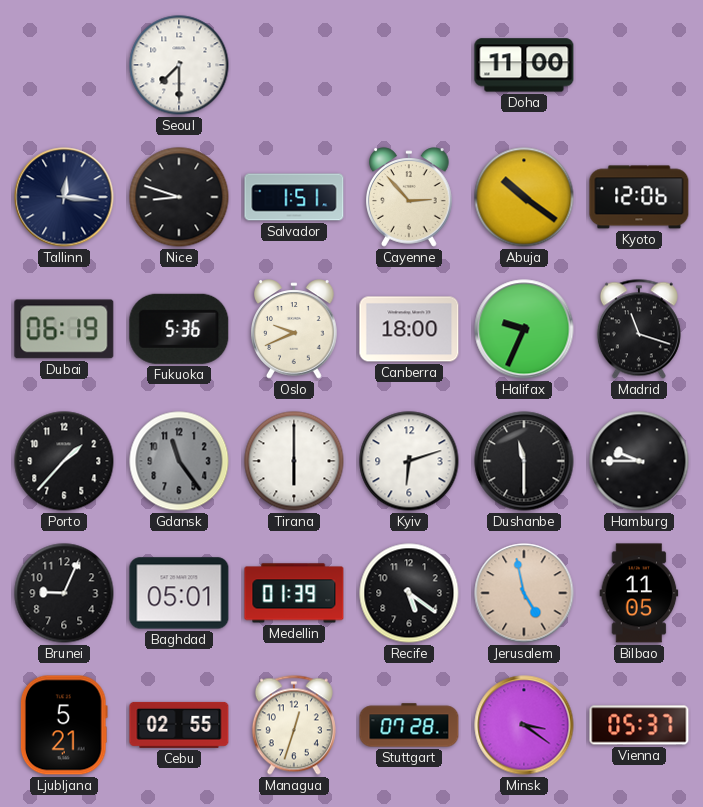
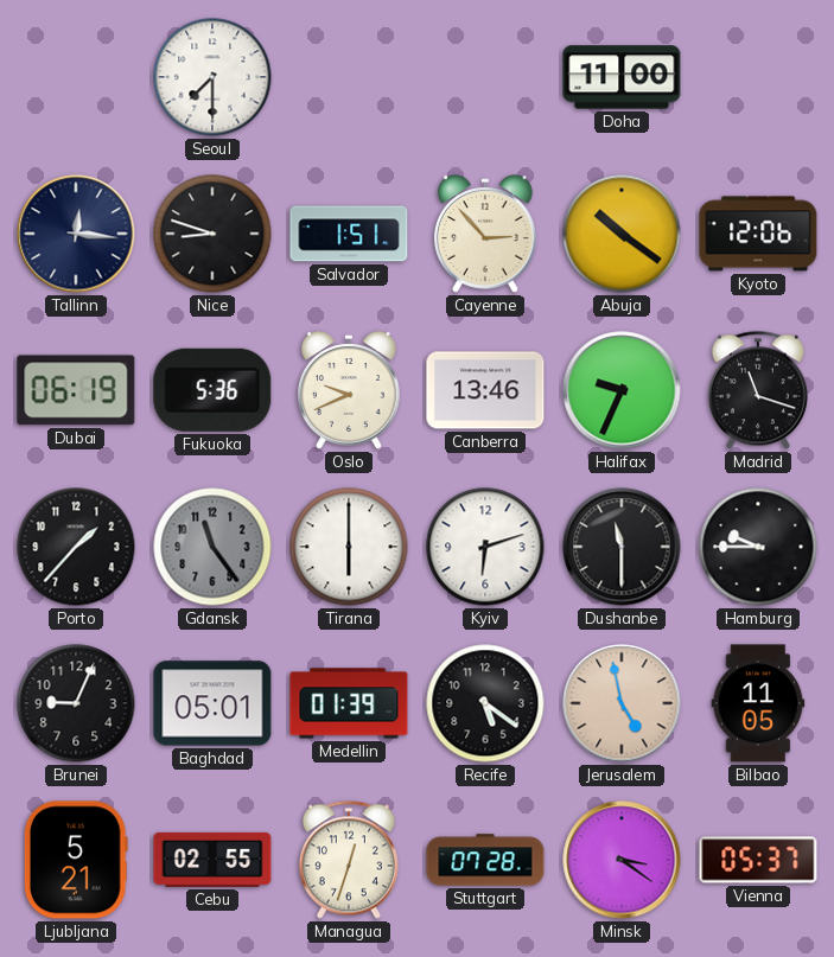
Canberra: 18:00 -> 13:46
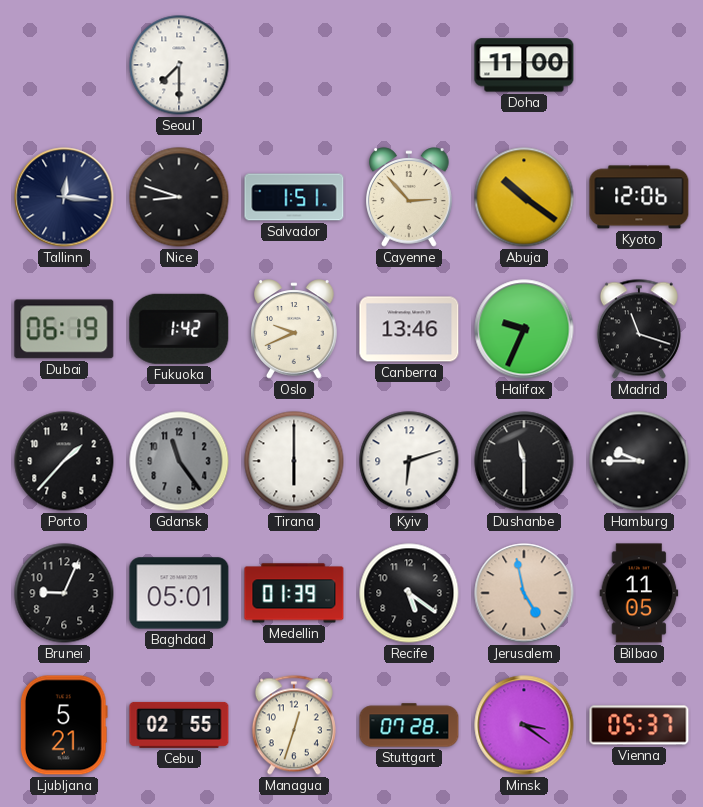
Fukuoka: 5:36 -> 1:42
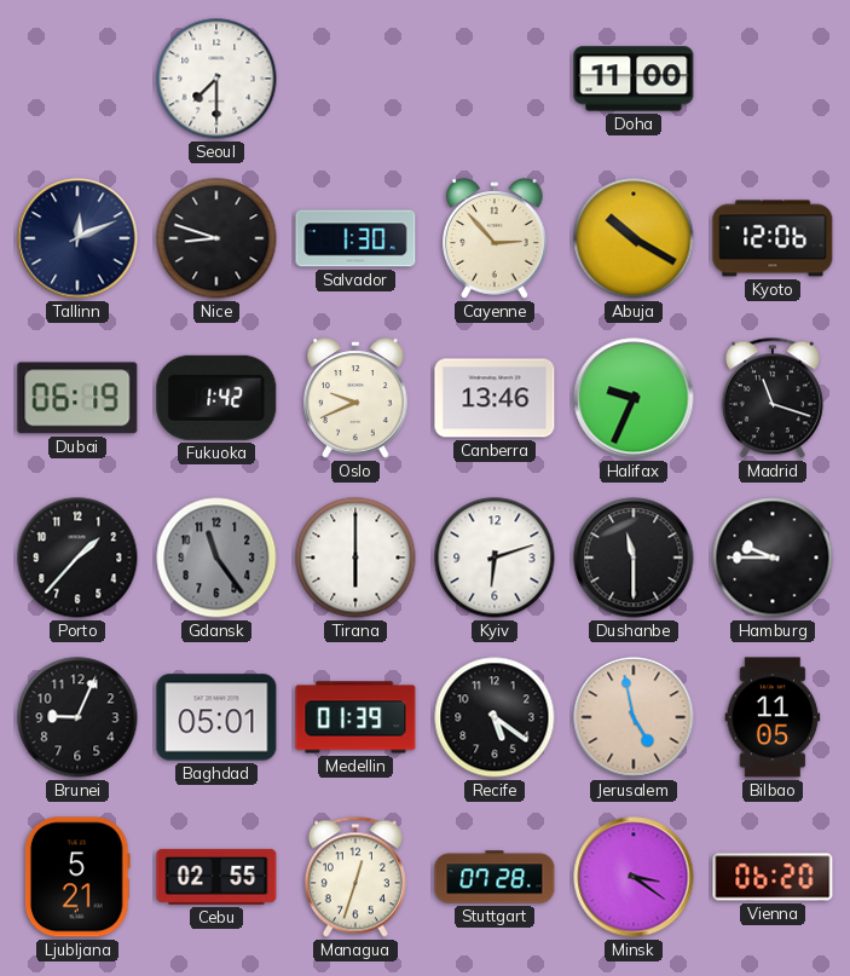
Tallinn: 12:16 -> 12:11
Salvador: 1:51 -> 1:30
Abuja: 10:21 -> 10:20
Vienna: 05:37 -> 06:20
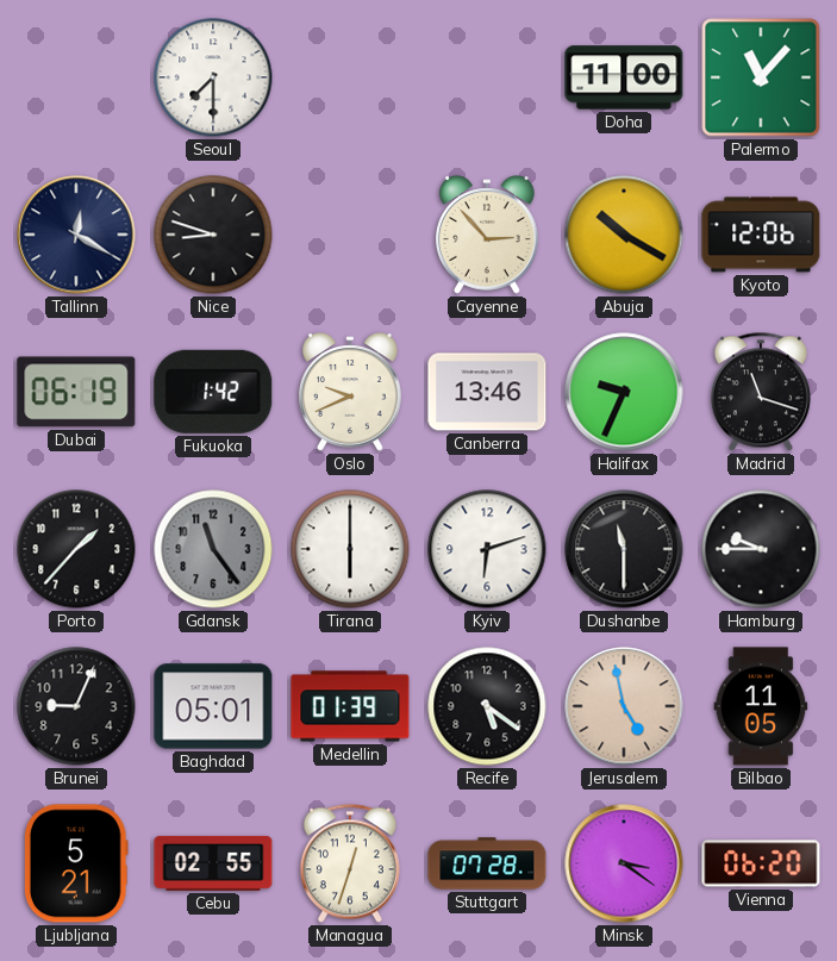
Palermo: none -> 11:07
Tallinn: 12:11 -> 12:20
Salvador: 1:30 -> none
